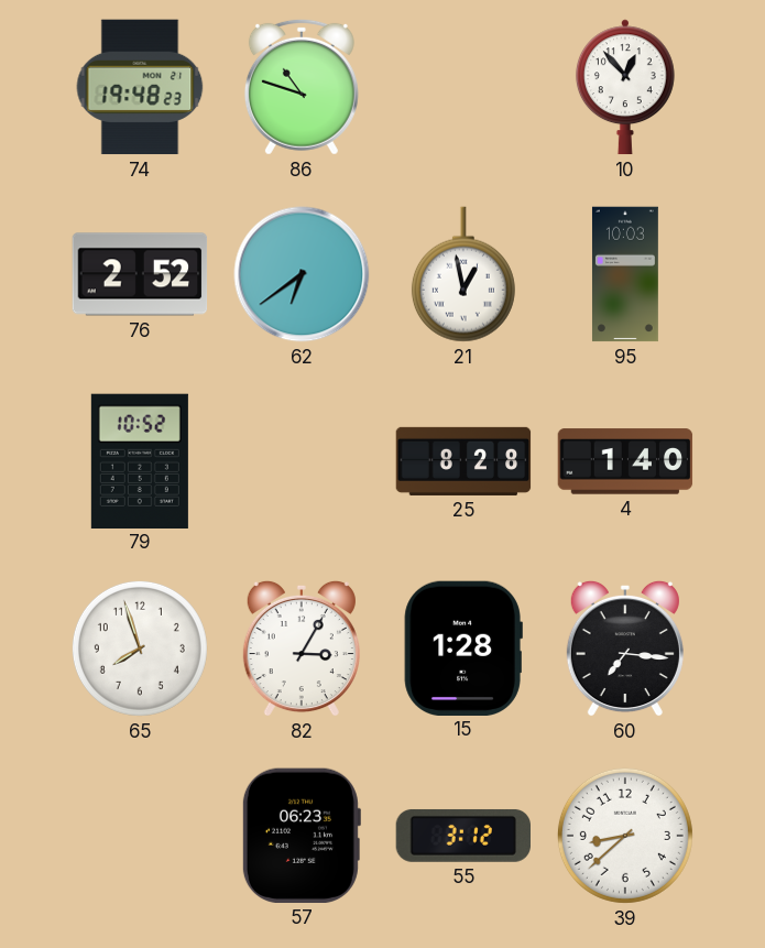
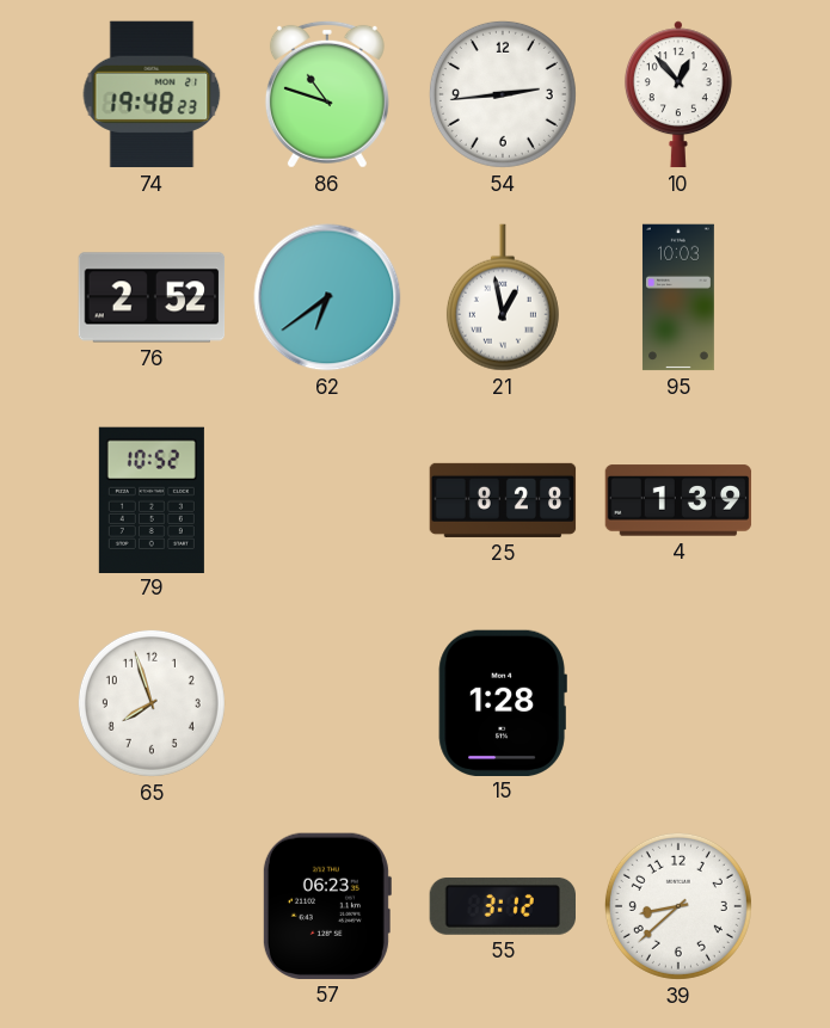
54: none -> 2:44
4: 1:40 -> 1:39
82: 3:05 -> none
60: 7:16 -> none
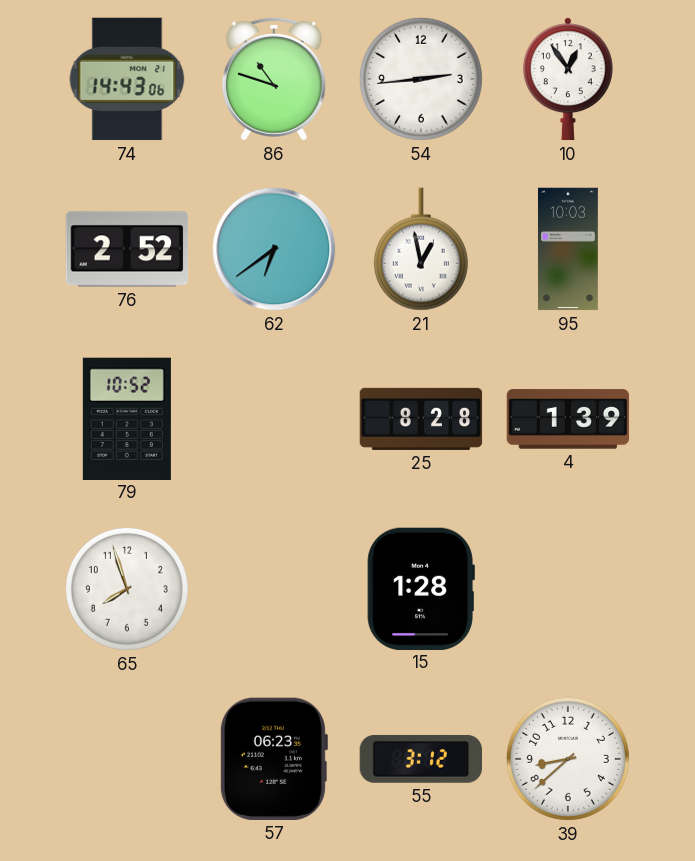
74: 19:48 -> 14:43
10: 12:53 -> 12:54
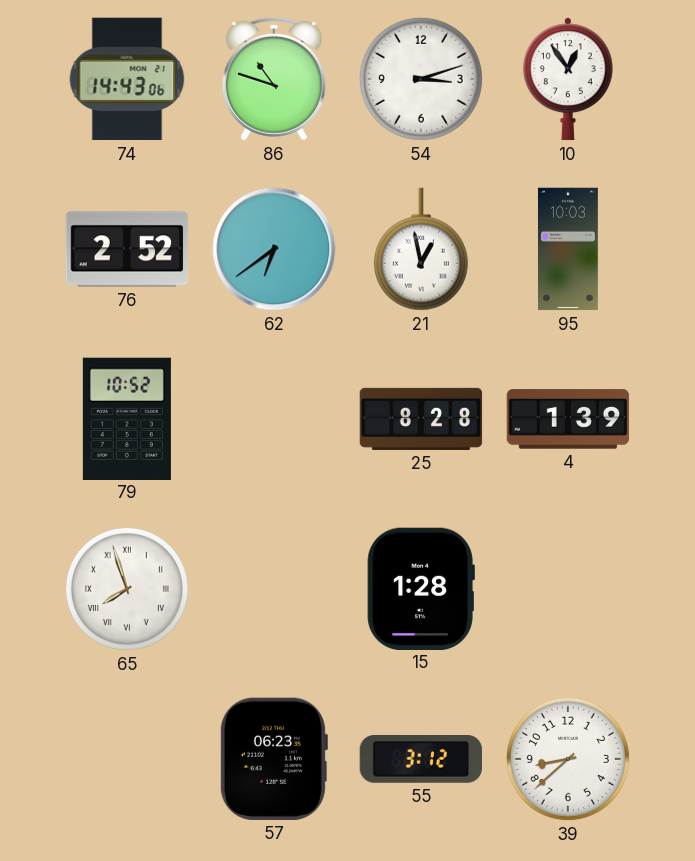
54: 2:44 -> 3:12
65 numerals: Arabic -> Roman
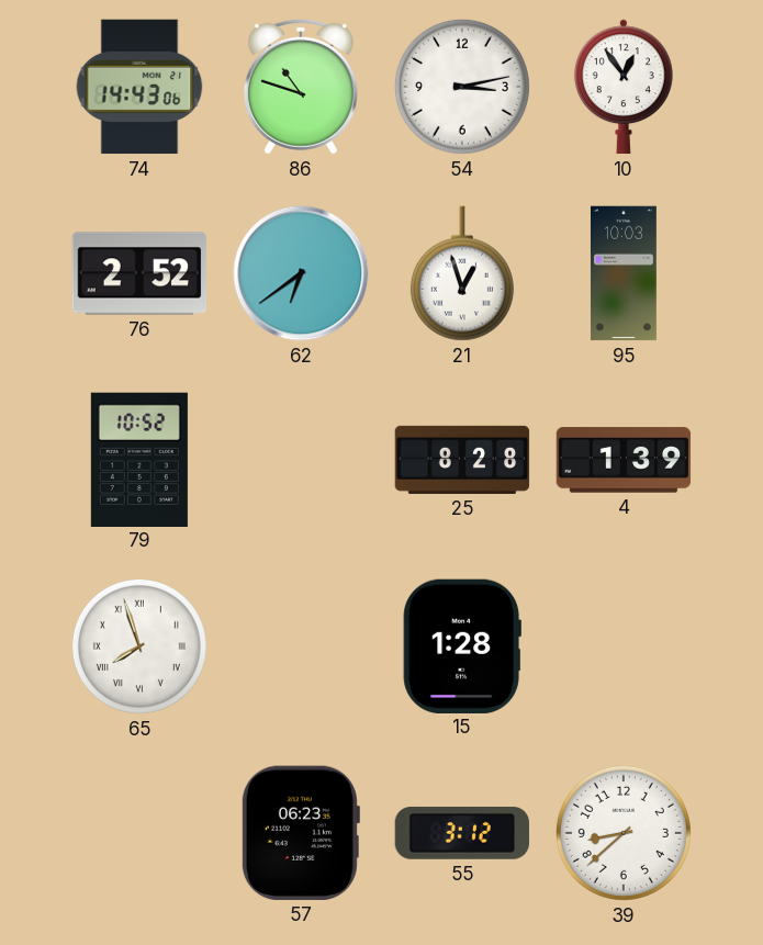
54: 3:12 -> 3:13
21: 12:58 -> 12:57
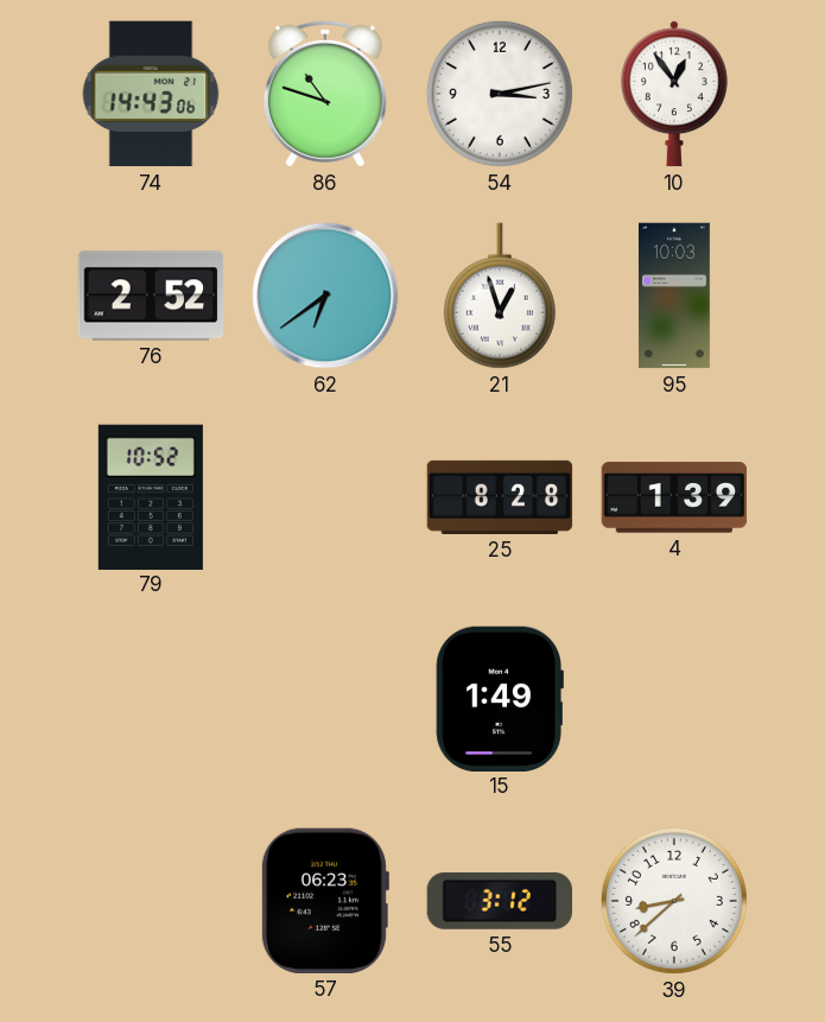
65: 7:57 -> none
15: 1:28 -> 1:49
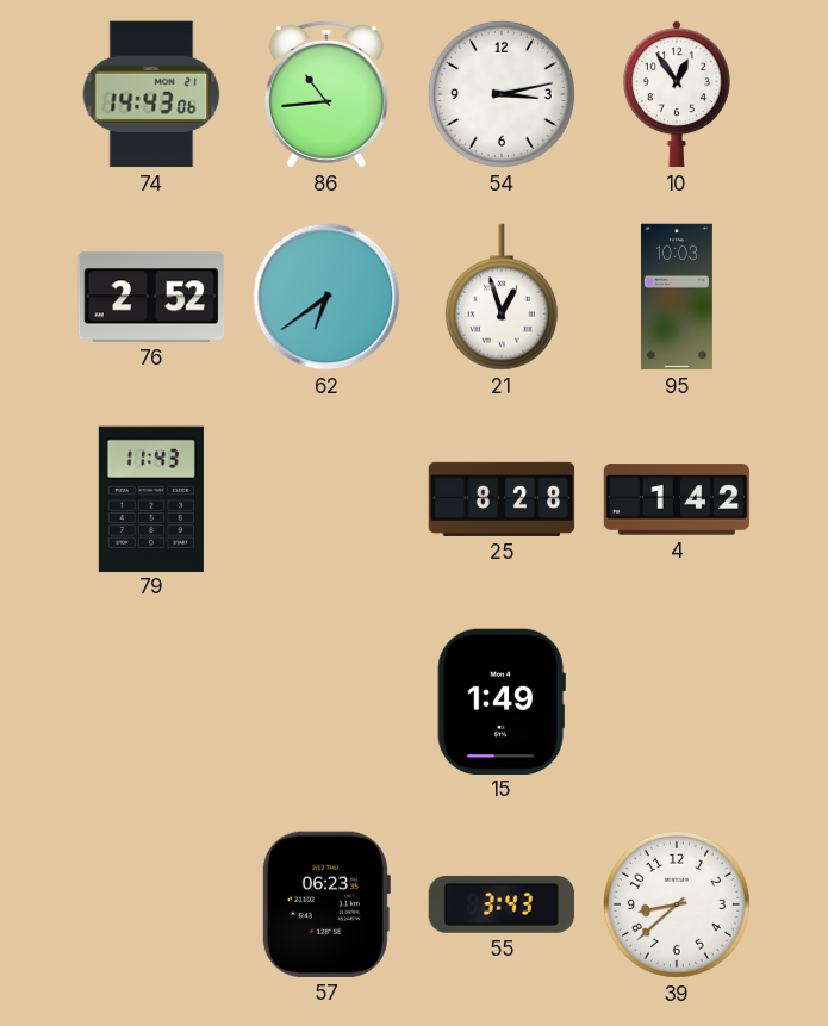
86: 10:48 -> 10:44
79: 10:52 -> 11:43
4: 1:39 -> 1:42
55: 3:12 -> 3:43
